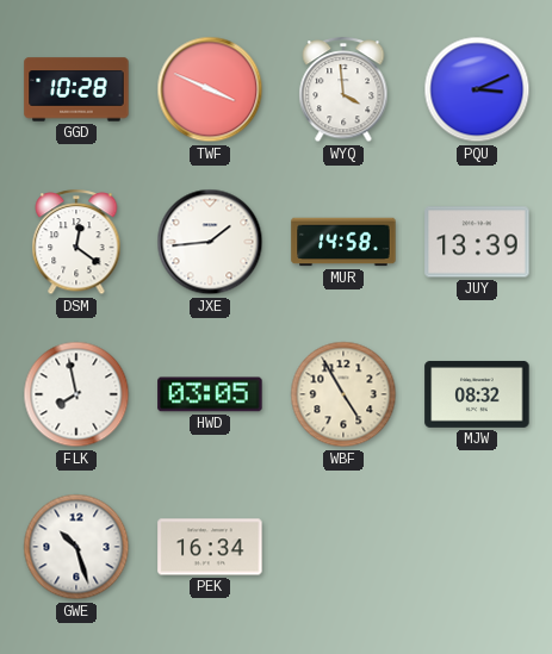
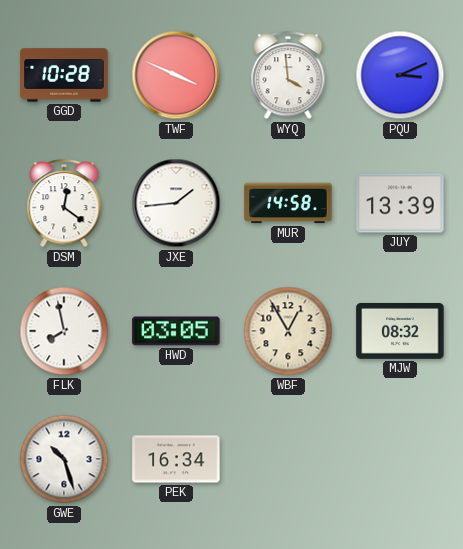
WBF: 4:55 -> 12:55
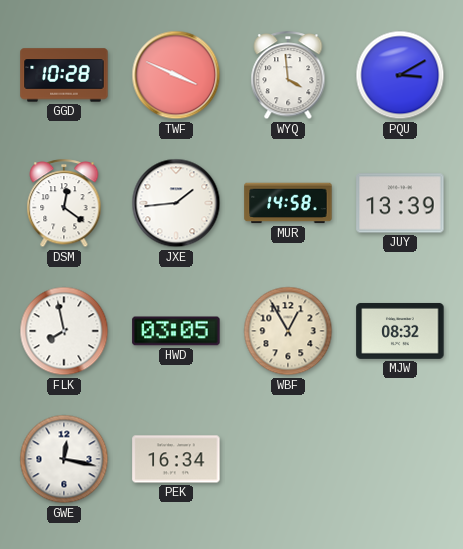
PQU: 3:11 -> 3:10
GWE: 10:27 -> 12:17
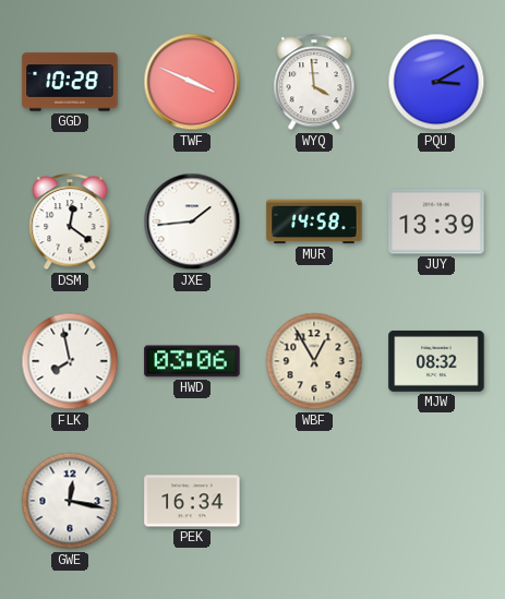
HWD: 03:05 -> 03:06
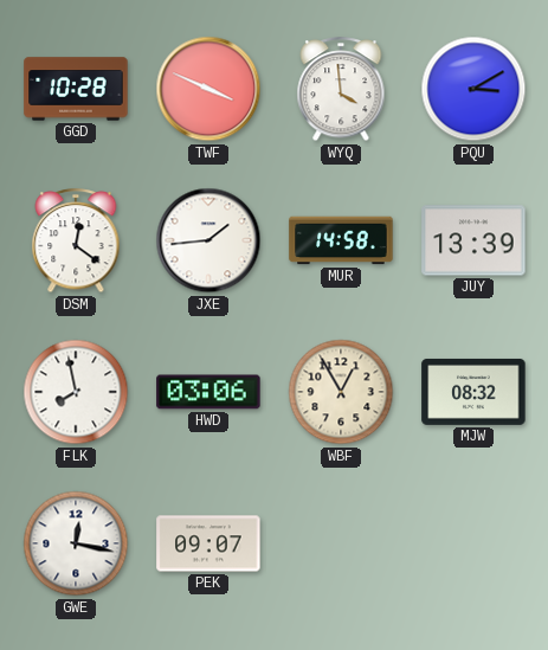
PEK: 16:34 -> 09:07
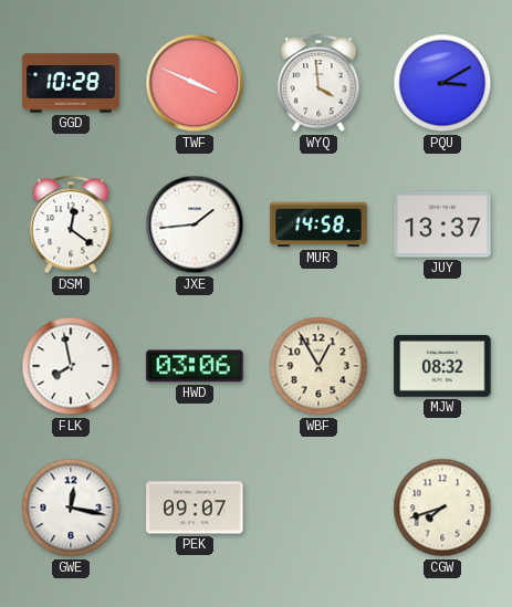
JUY: 13:39 -> 13:37
CGW: none -> 7:42
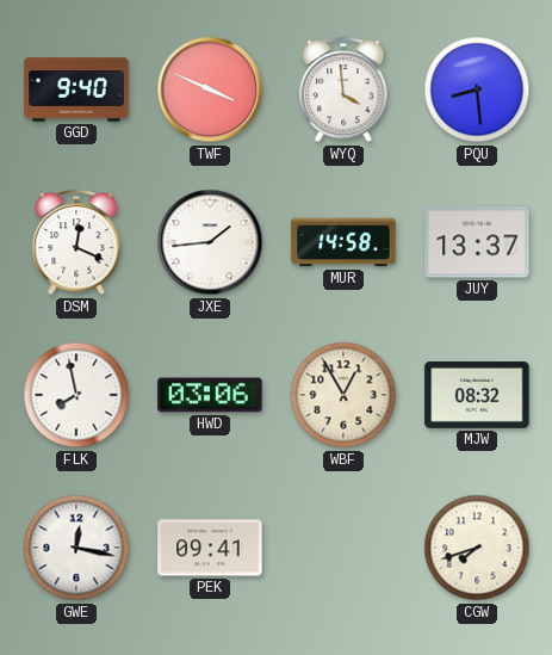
GGD: 10:28 -> 9:40
PQU: 3:10 -> 8:29
DSM: 12:21 -> 12:19
PEK: 09:07 -> 09:41
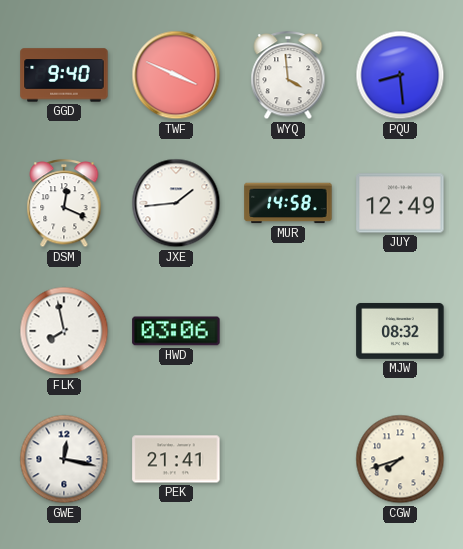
JUY: 13:37 -> 12:49
WBF: 12:55 -> none
PEK: 09:41 -> 21:41
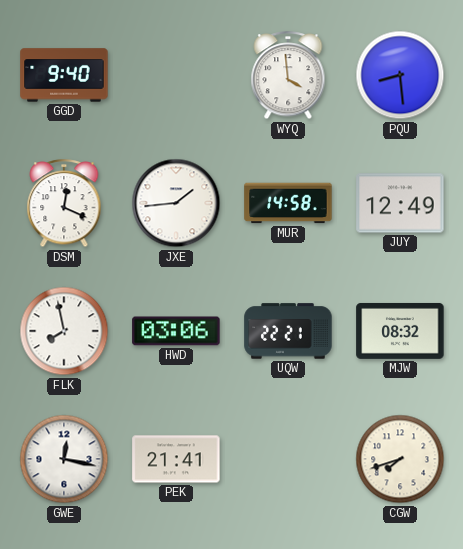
TWF: 3:49 -> none
UQW: none -> 22:21
